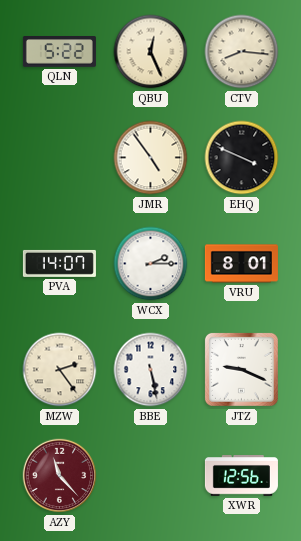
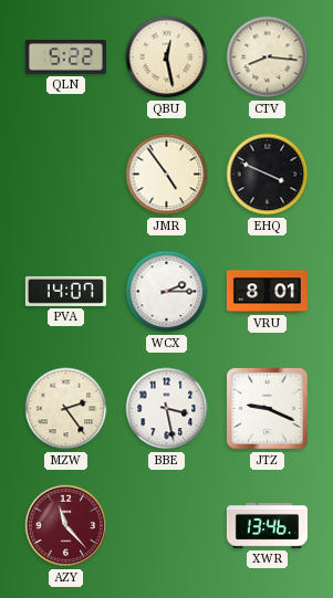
QBU: 12:26 -> 12:28
BBE: 5:28 -> 3:28
XWR: 12:56 -> 13:46
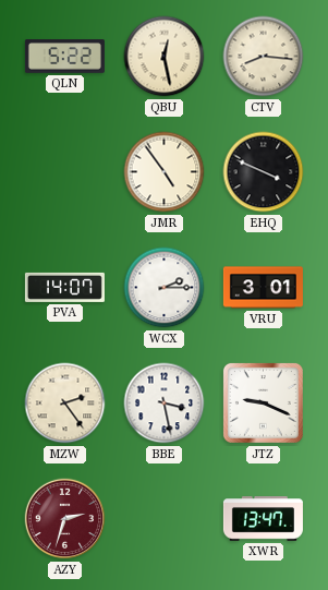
VRU: 8:01 -> 3:01
AZY: 11:23 -> 2:33
XWR: 13:46 -> 13:47
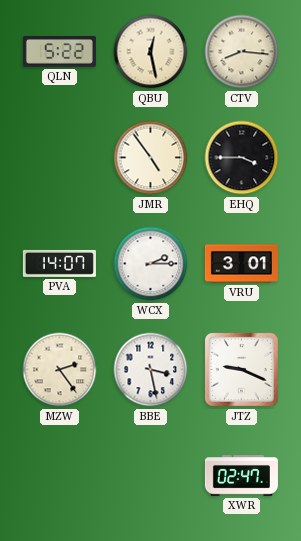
EHQ: 3:49 -> 3:45
AZY: 2:33 -> none
XWR: 13:47 -> 02:47
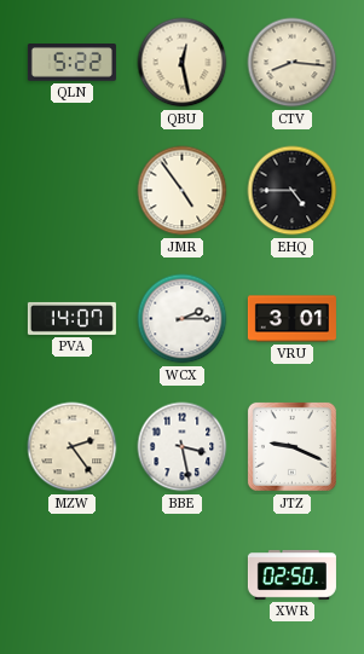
EHQ: 3:45 -> 4:45
XWR: 02:47 -> 02:50
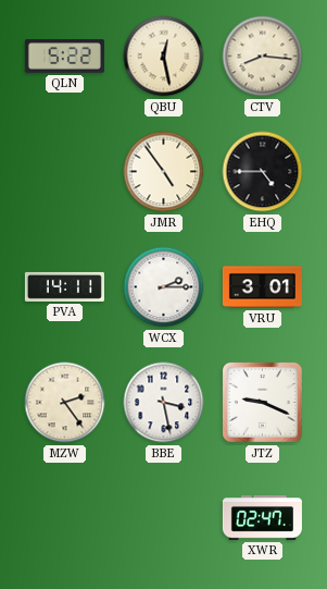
PVA: 14:07 -> 14:11
XWR: 02:50 -> 02:47
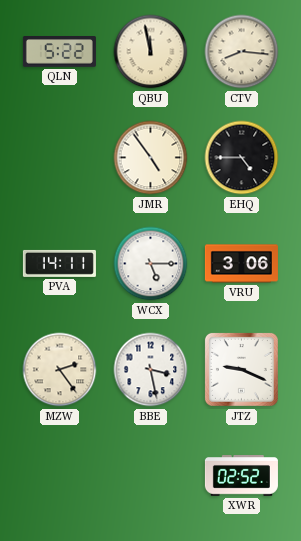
QBU: 12:28 -> 11:58
WCX: 2:15 -> 5:15
VRU: 3:01 -> 3:06
XWR: 02:47 -> 02:52
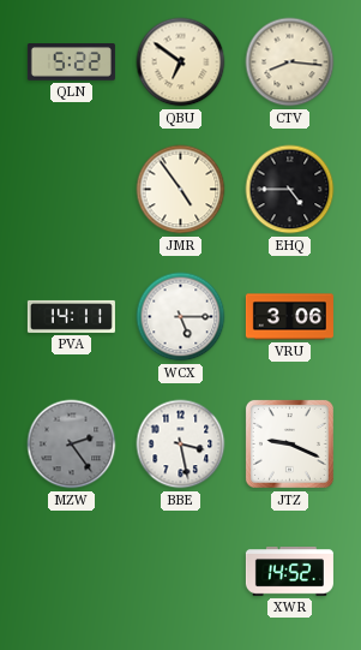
QBU: 11:58 -> 6:51
MZW dial: cream -> grey
XWR: 02:52 -> 14:52
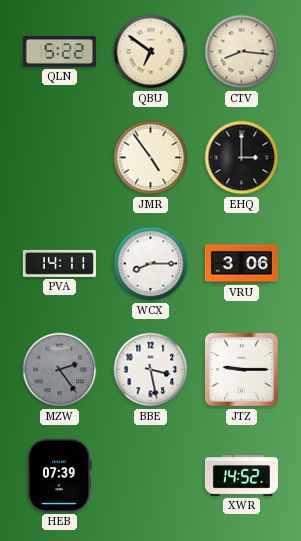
EHQ: 4:45 -> 3:00
WCX: 5:15 -> 8:15
JTZ: 9:19 -> 9:15
HEB: none -> 07:39
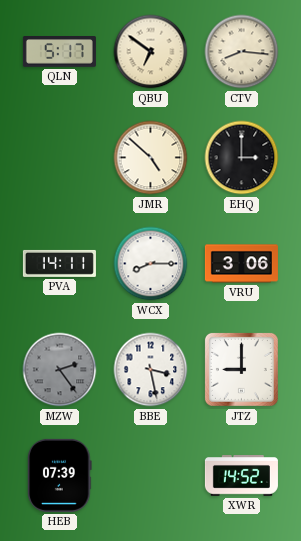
QLN: 5:22 -> 5:17
JMR: 4:54 -> 4:52
JTZ: 9:15 -> 9:00
